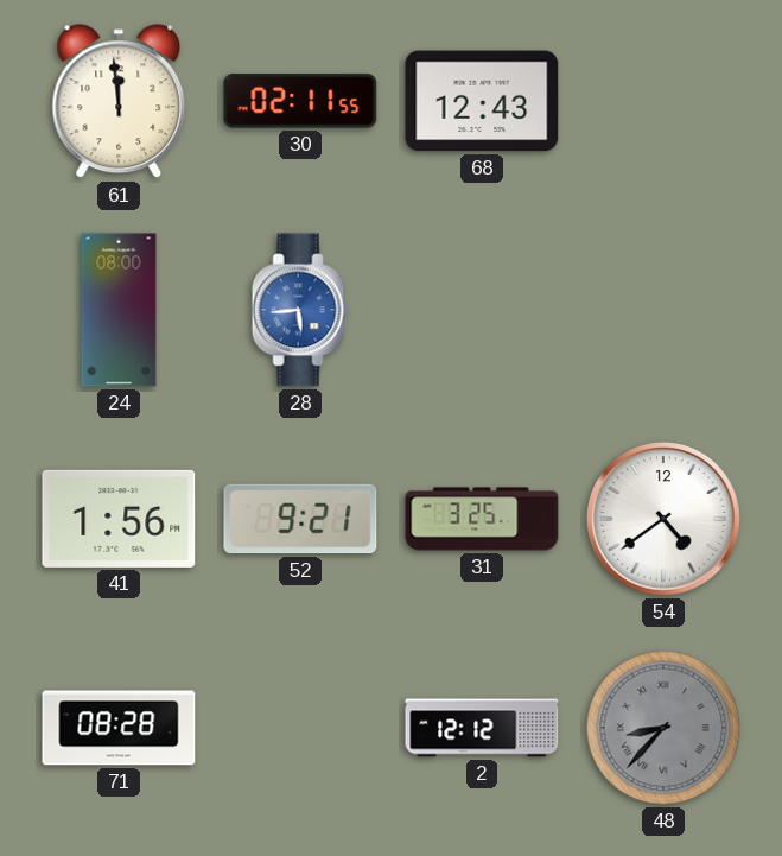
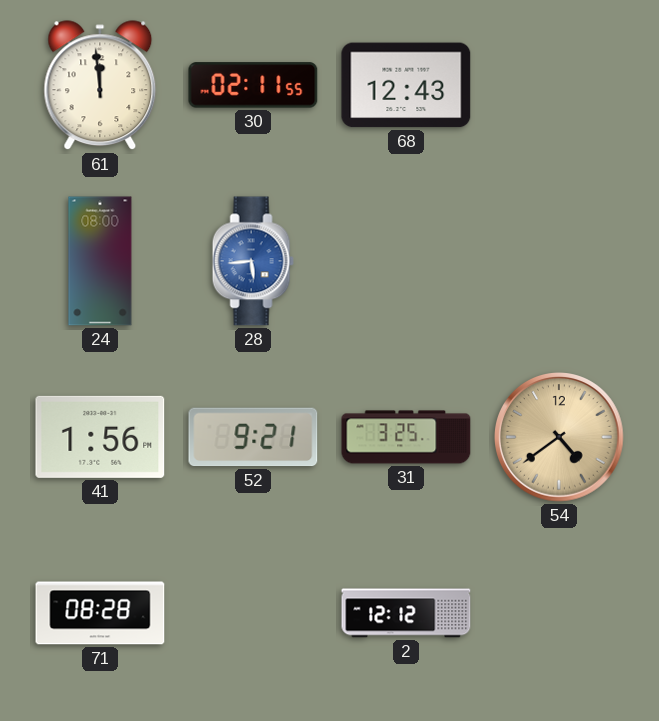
54 dial: white -> champagne
48: 8:37 -> none
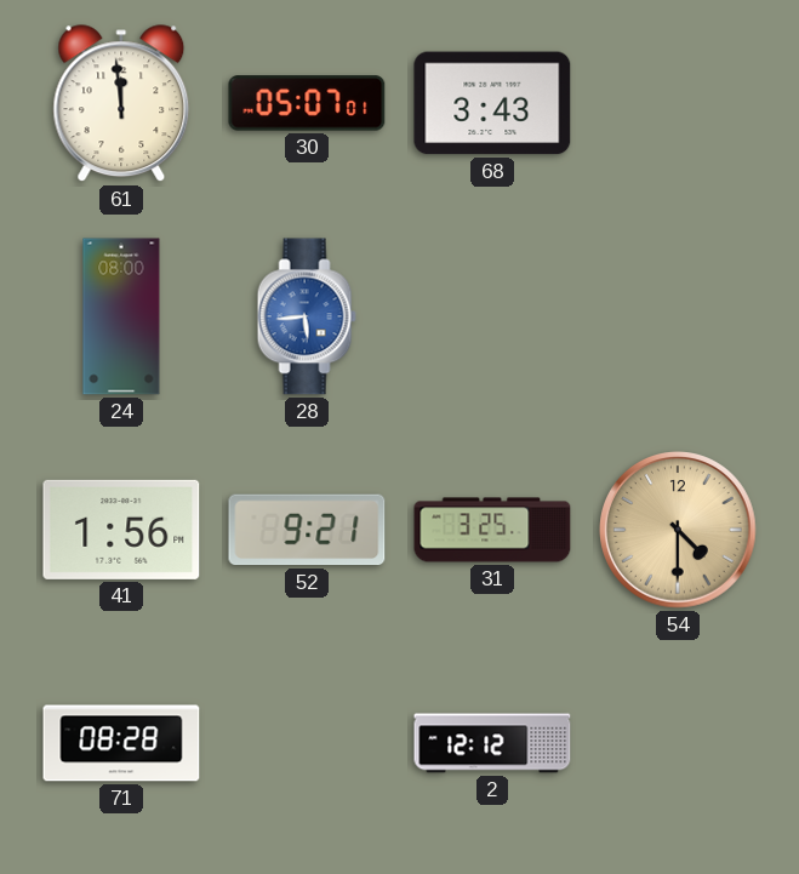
30: 02:11 -> 05:07
68: 12:43 -> 3:43
54: 4:39 -> 4:30
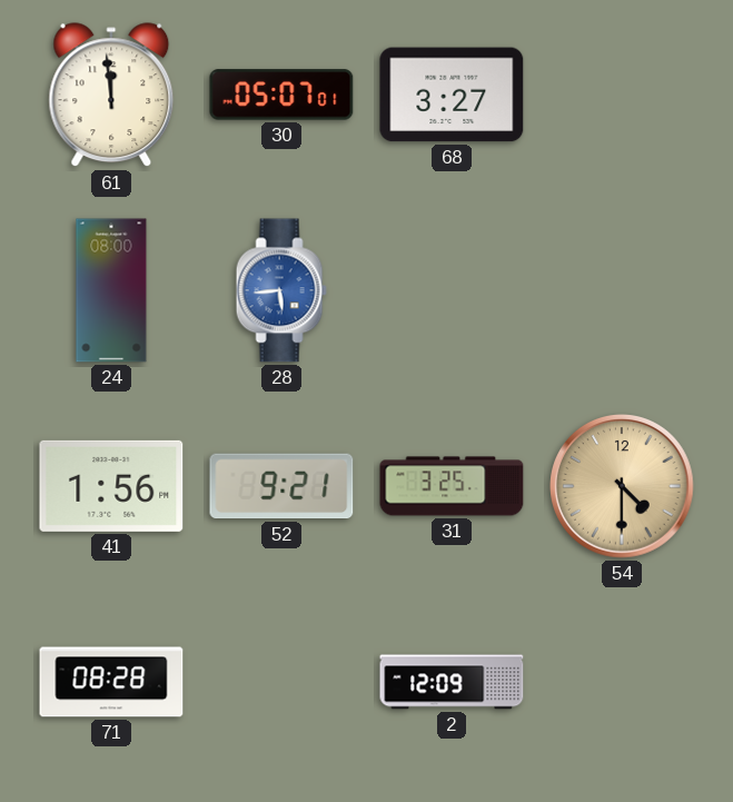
68: 3:43 -> 3:27
2: 12:12 -> 12:09
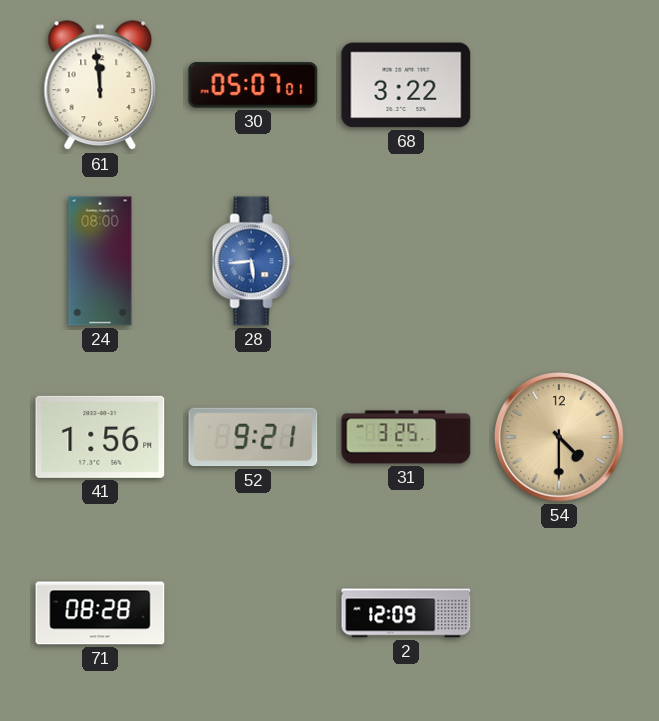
68: 3:27 -> 3:22
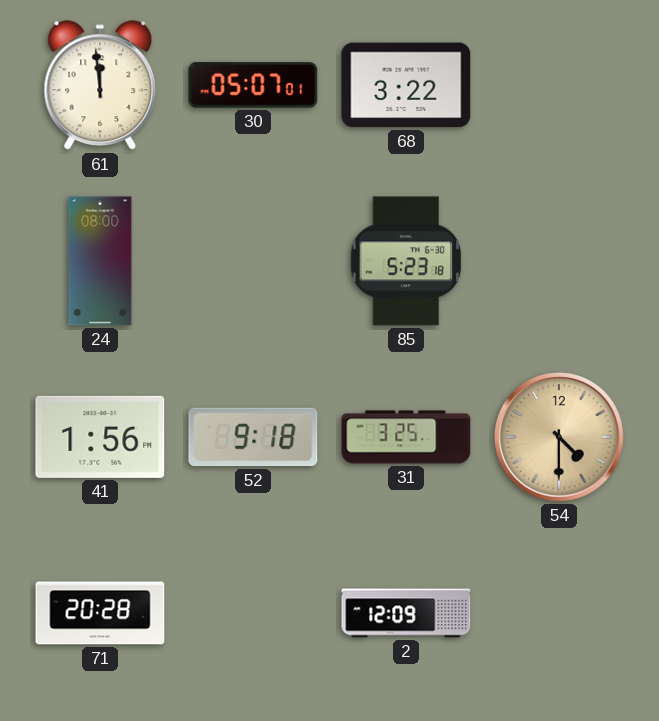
28: 5:44 -> none
85: none -> 5:23
52: 9:21 -> 9:18
71: 08:28 -> 20:28
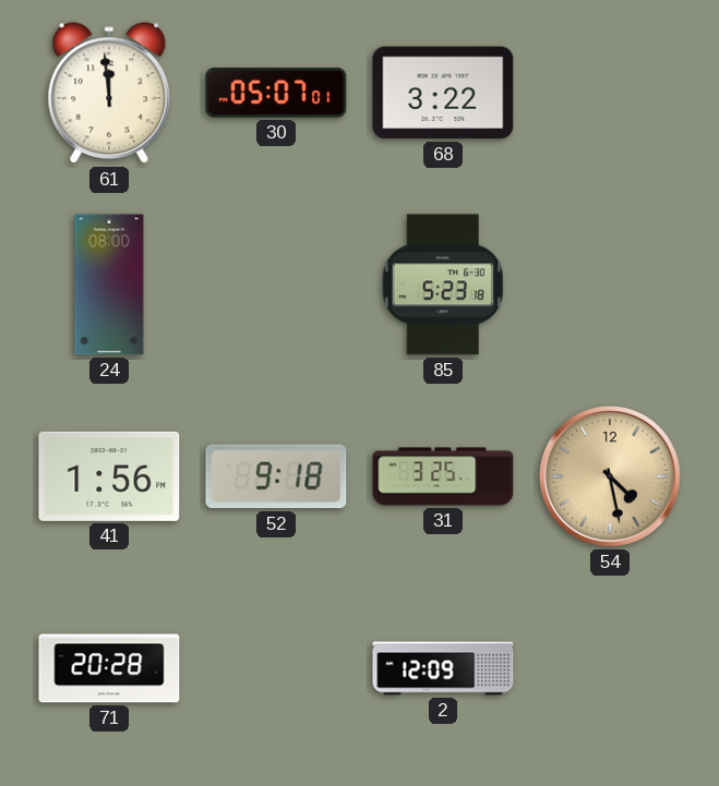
54: 4:30 -> 4:28
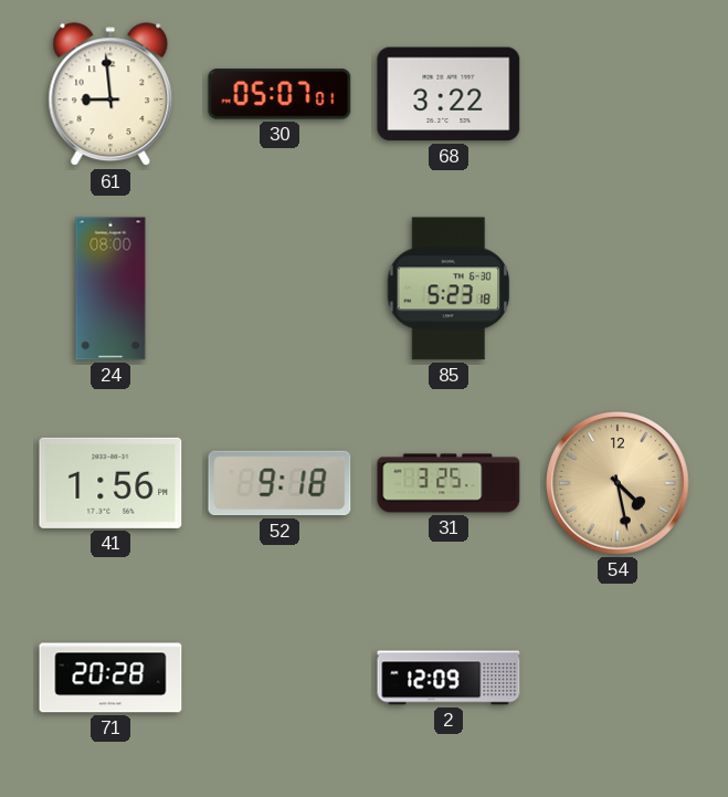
61: 11:59 -> 8:59
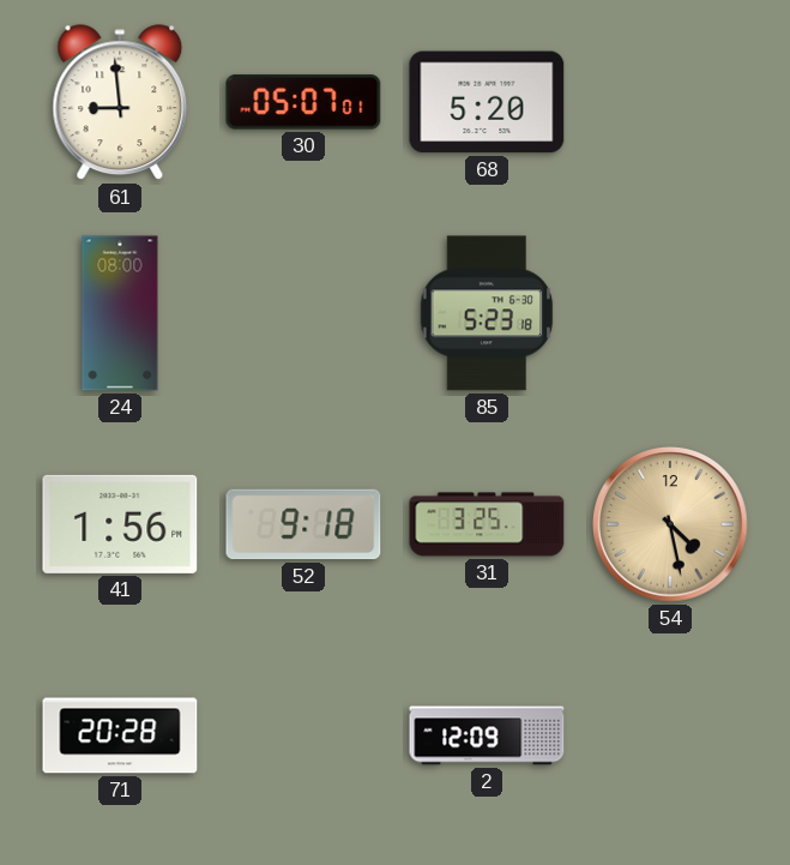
68: 3:22 -> 5:20
